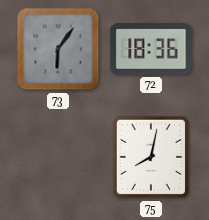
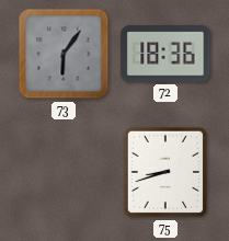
75: 8:02 -> 8:42
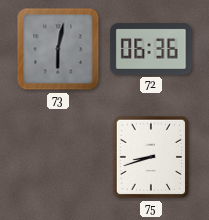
73: 6:06 -> 6:02
72: 18:36 -> 06:36
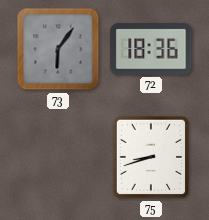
73: 6:02 -> 6:06
72: 06:36 -> 18:36
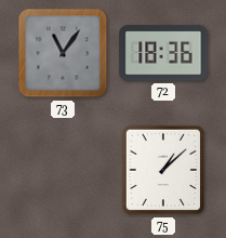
73: 6:06 -> 11:06
75: 8:42 -> 1:08
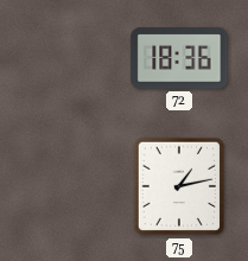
73: 11:06 -> none
75: 1:08 -> 1:13
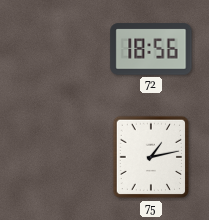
72: 18:36 -> 18:56
